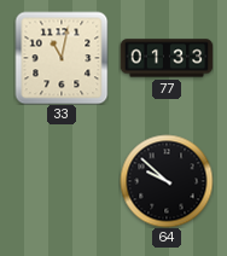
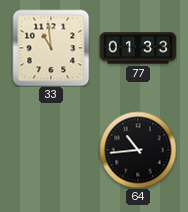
33: 11:02 -> 10:59
64: 9:52 -> 10:44
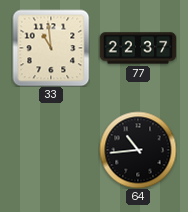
77: 01:33 -> 22:37
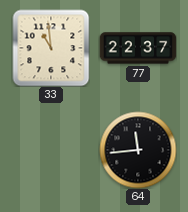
64: 10:44 -> 11:44
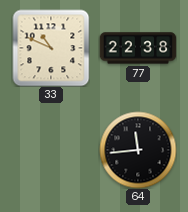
33: 10:59 -> 10:49
77: 22:37 -> 22:38
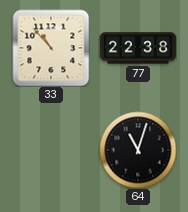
33: 10:49 -> 10:53
64: 11:44 -> 11:03
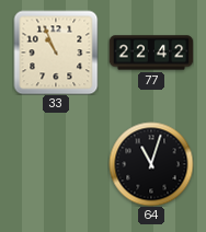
33: 10:53 -> 10:56
77: 22:38 -> 22:42
